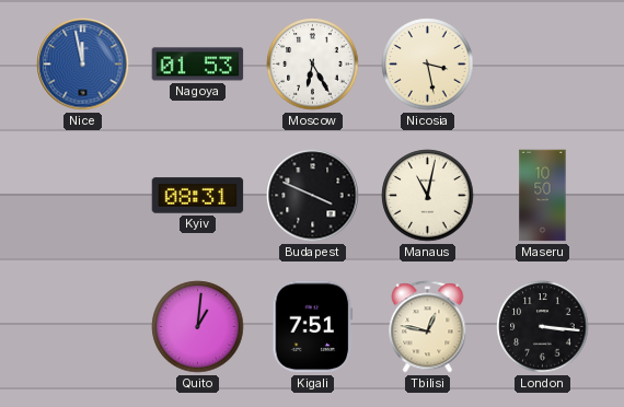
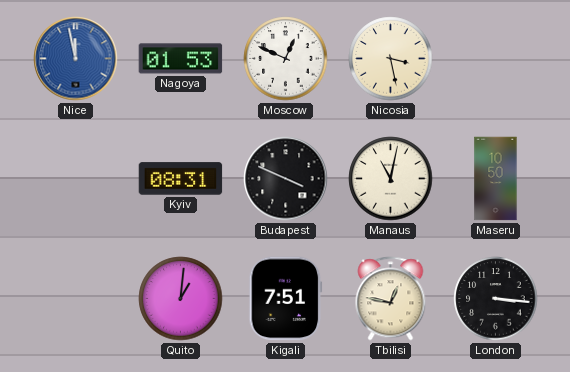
Moscow: 6:25 -> 12:49
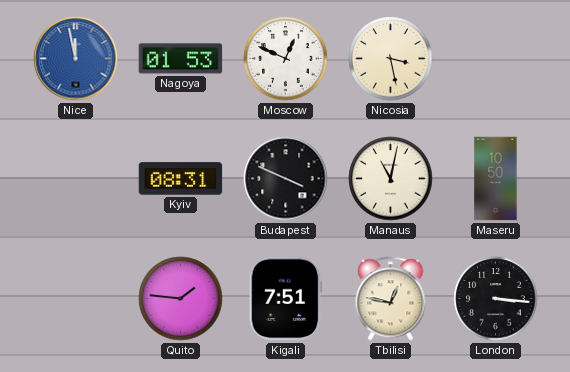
Quito: 1:01 -> 1:46
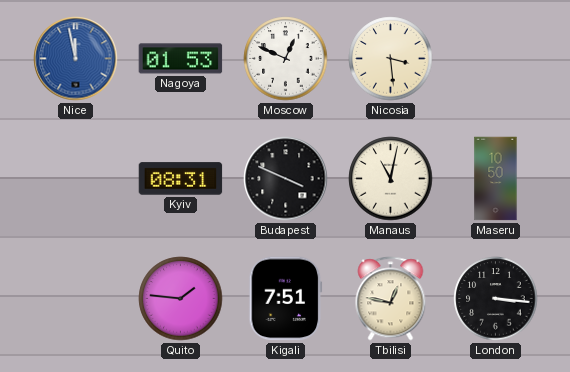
Nicosia: 3:28 -> 3:29
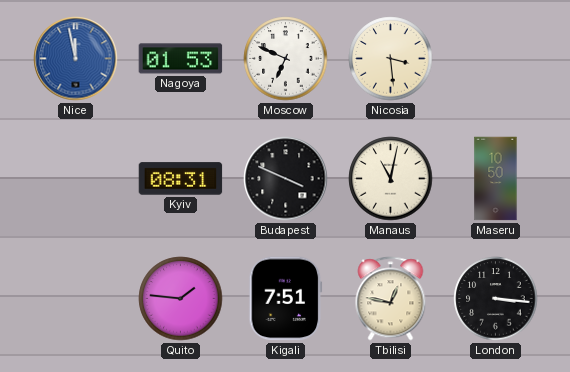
Moscow: 12:49 -> 6:49
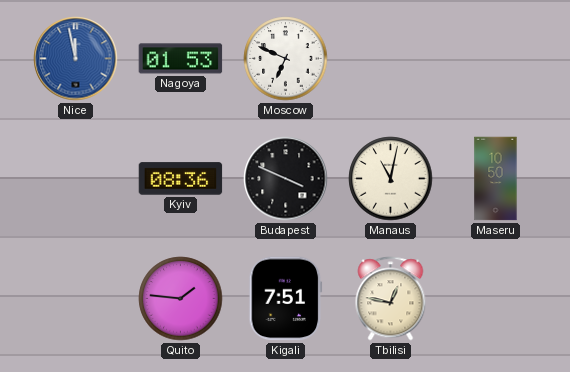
Nicosia: 3:29 -> none
Kyiv: 08:31 -> 08:36
London: 3:16 -> none
